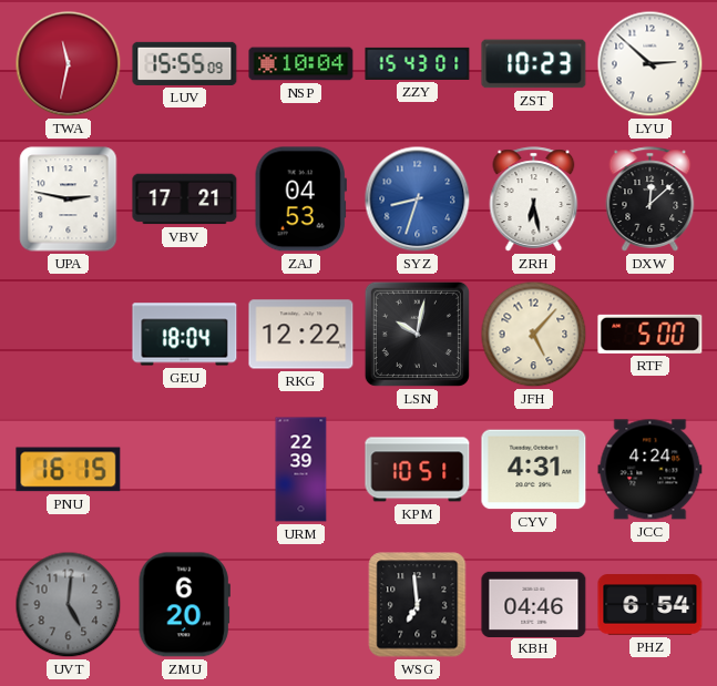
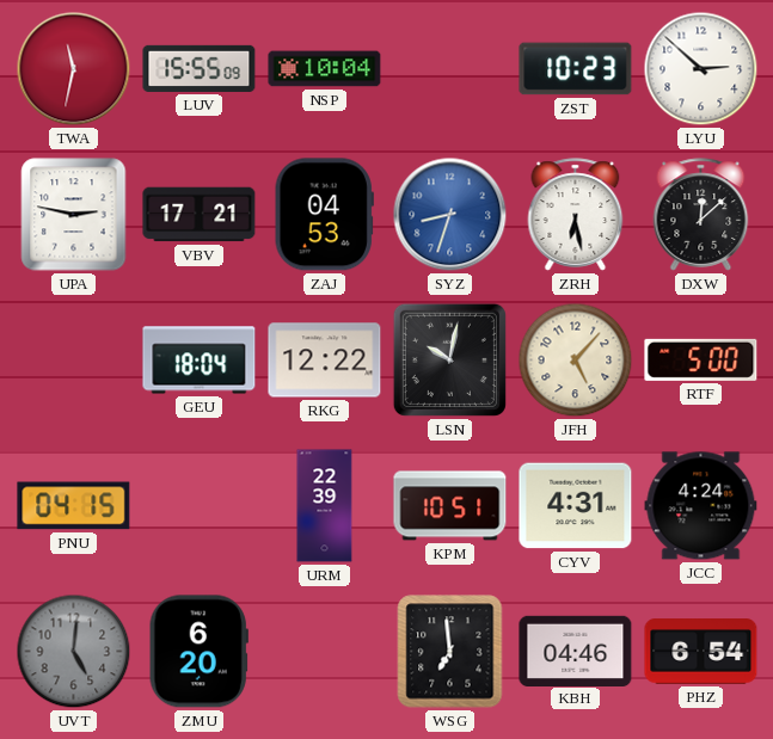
ZZY: 15:43 -> none
PNU: 16:15 -> 04:15
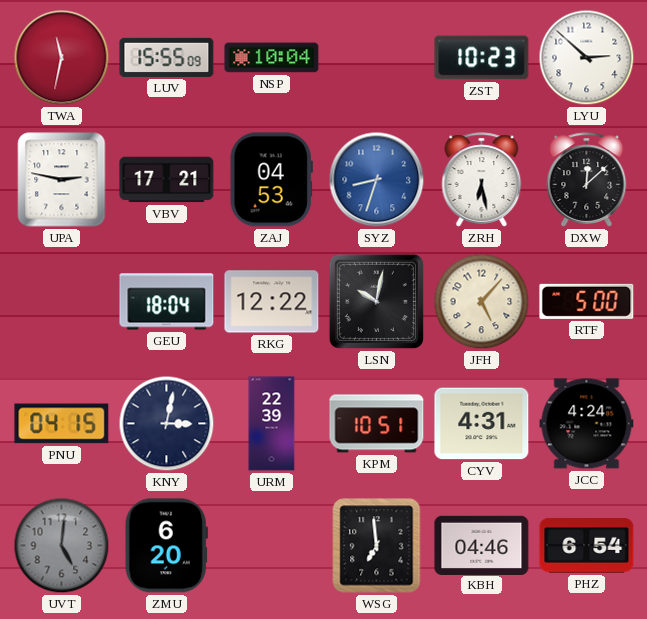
KNY: none -> 3:02
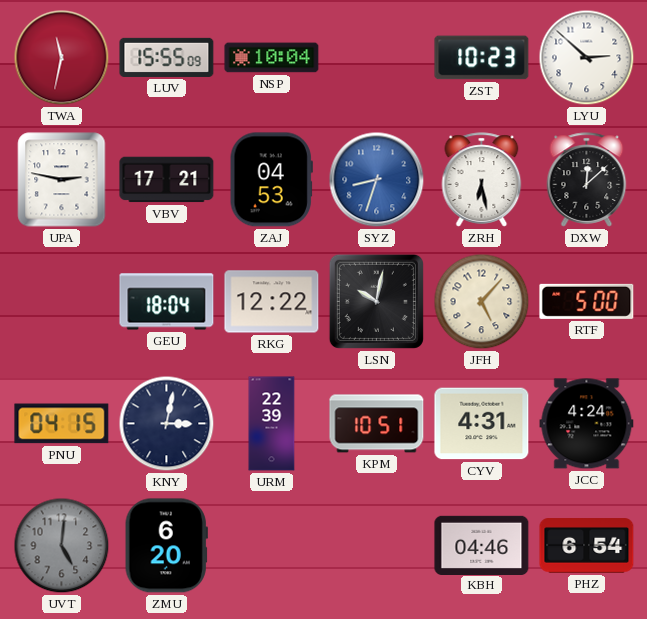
WSG: 6:59 -> none
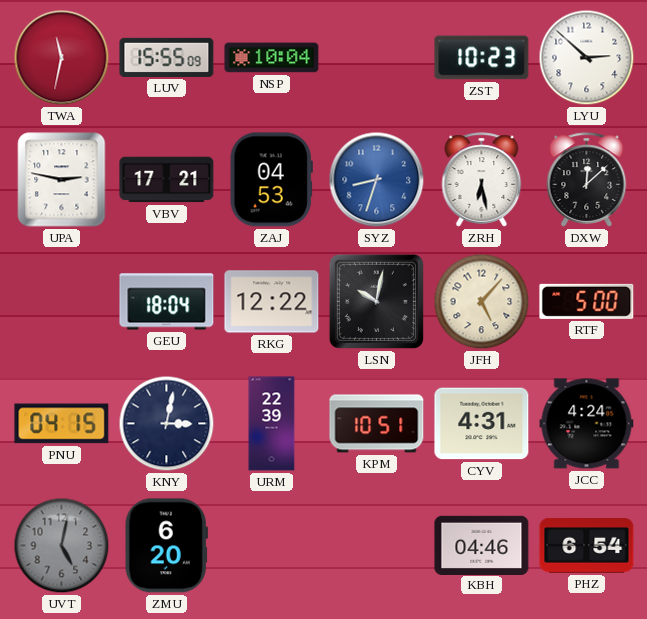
UVT: 5:01 -> 5:02
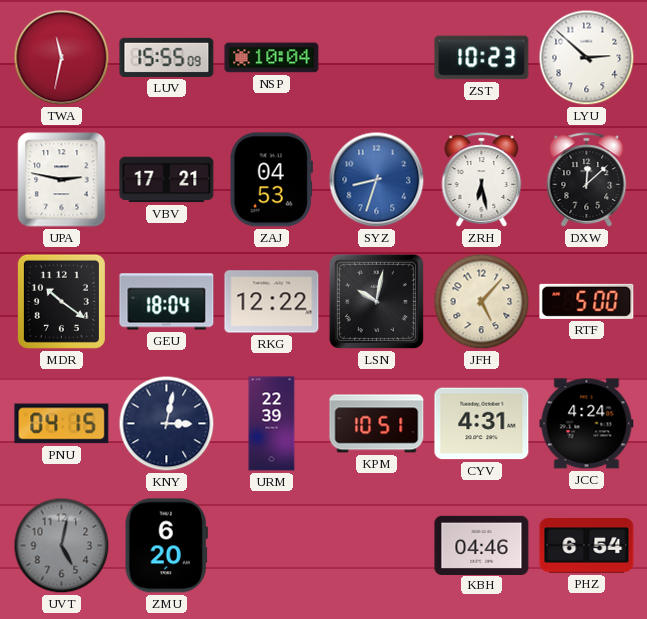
MDR: none -> 10:21
